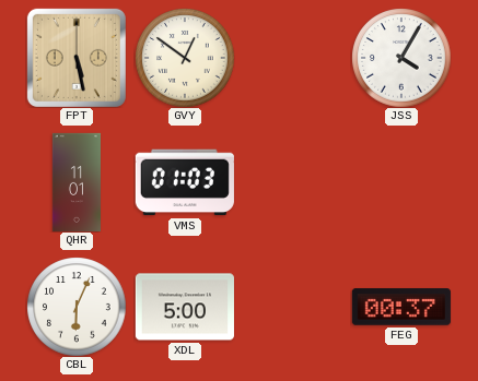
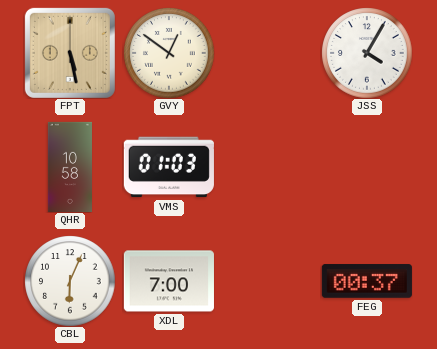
QHR: 11:01 -> 10:58
XDL: 5:00 -> 7:00
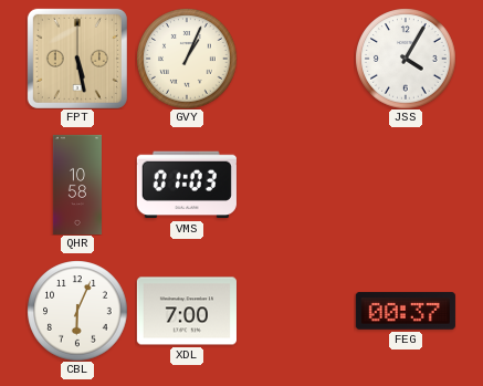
GVY: 12:51 -> 1:04
